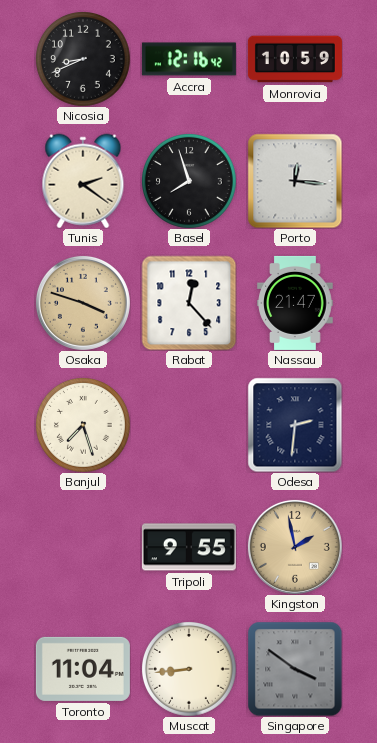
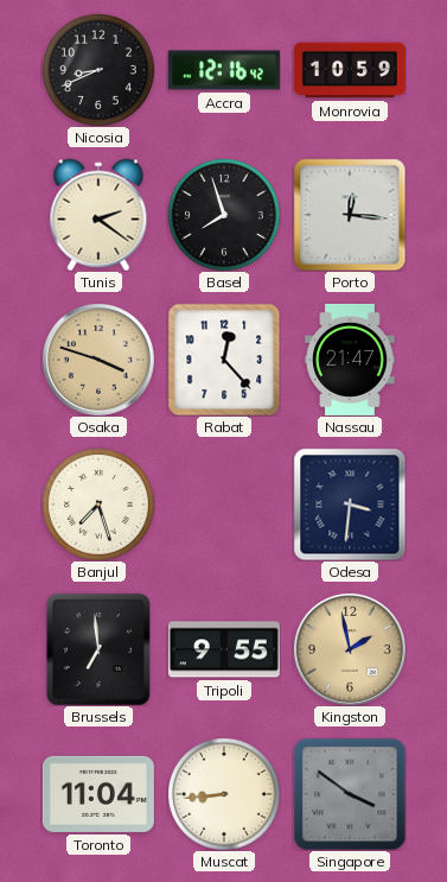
Odesa: 2:31 -> 3:31
Brussels: none -> 6:59
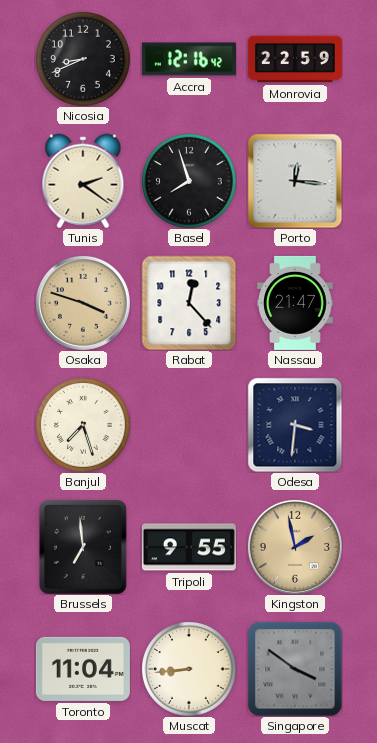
Monrovia: 10:59 -> 22:59
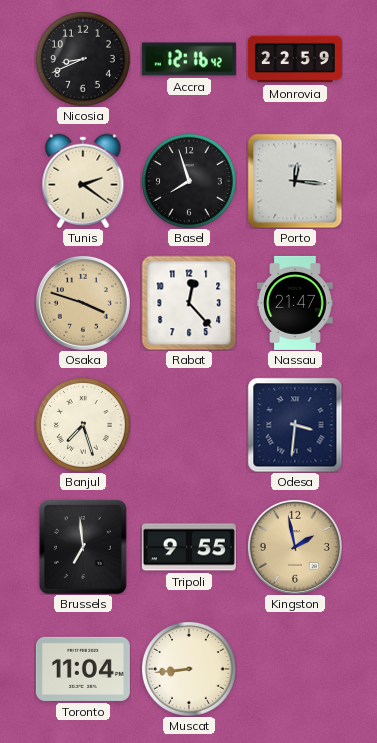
Singapore: 3:51 -> none
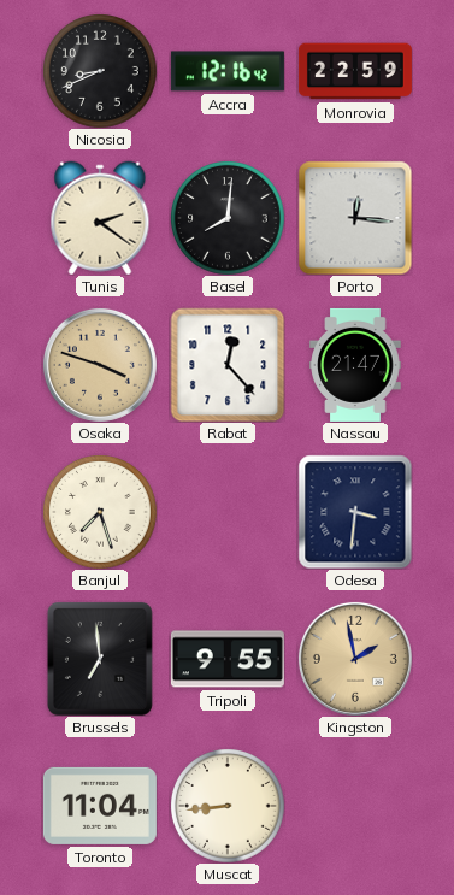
Basel: 7:57 -> 8:01
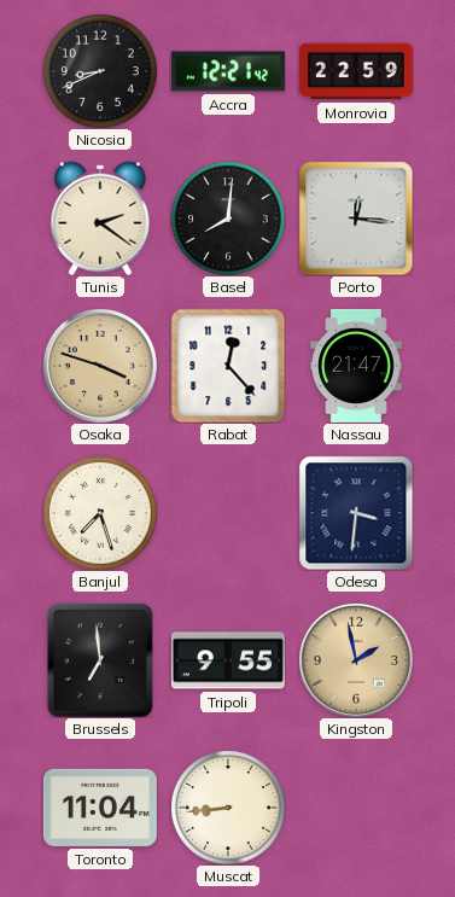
Accra: 12:16 -> 12:21
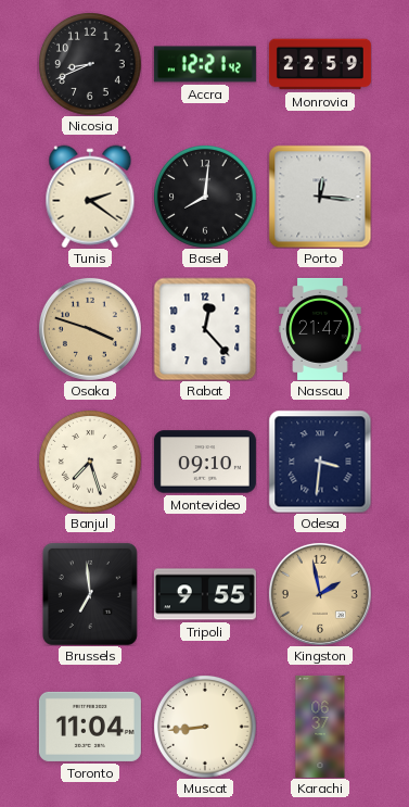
Montevideo: none -> 09:10
Karachi: none -> 06:37
